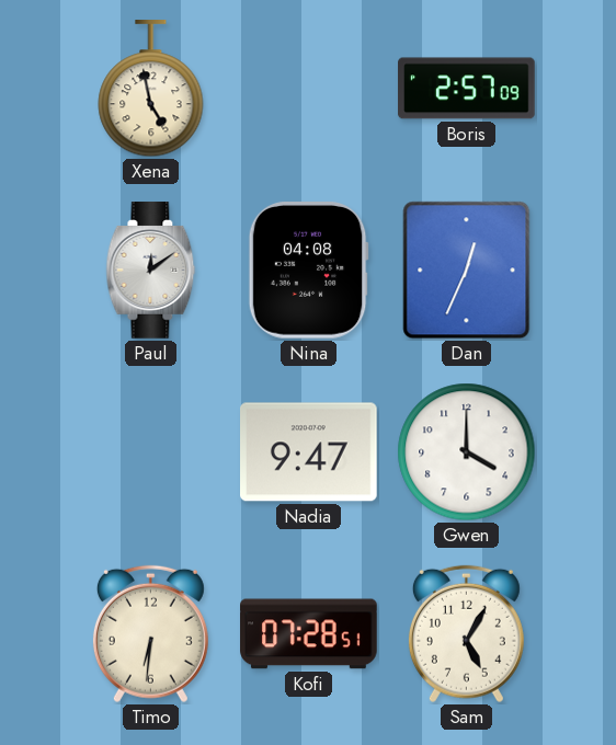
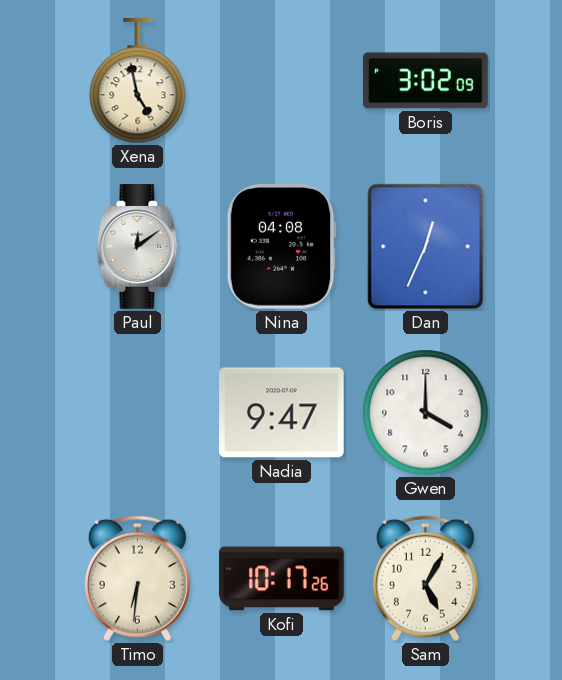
Boris: 2:57 -> 3:02
Kofi: 07:28 -> 10:17
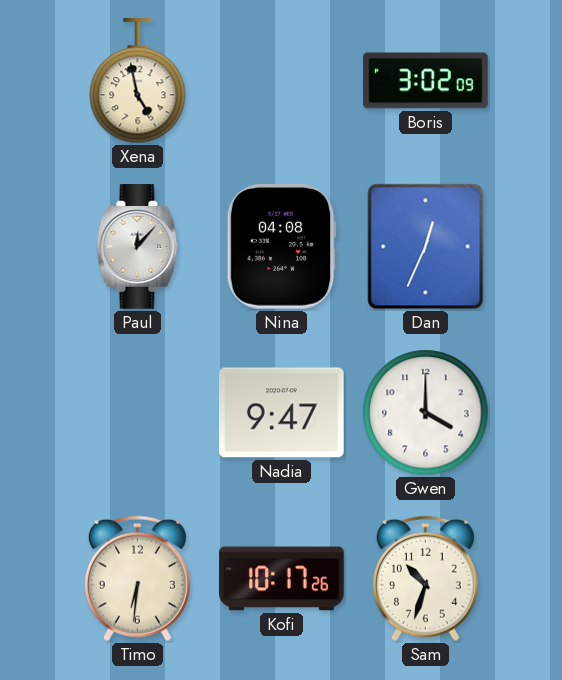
Paul: 12:09 -> 12:07
Sam: 5:05 -> 10:33
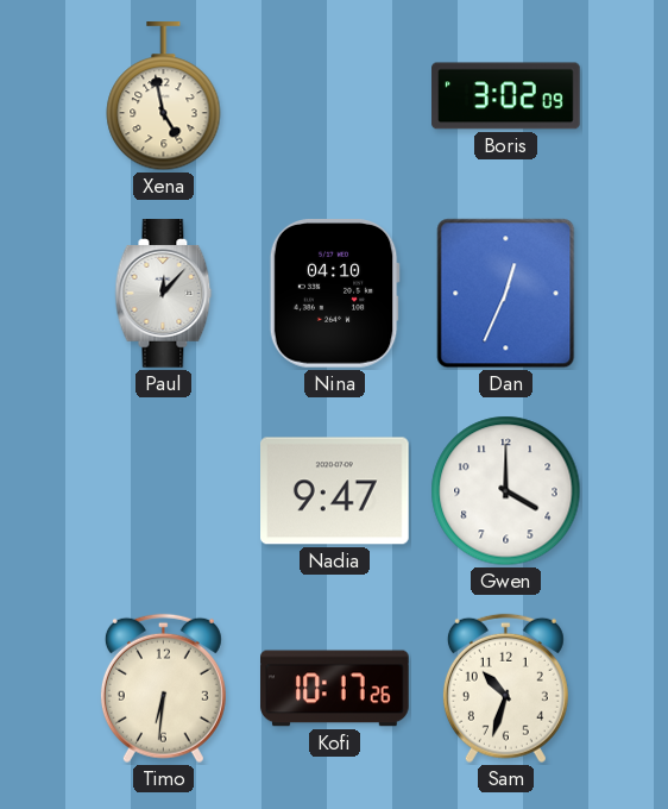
Nina: 04:08 -> 04:10
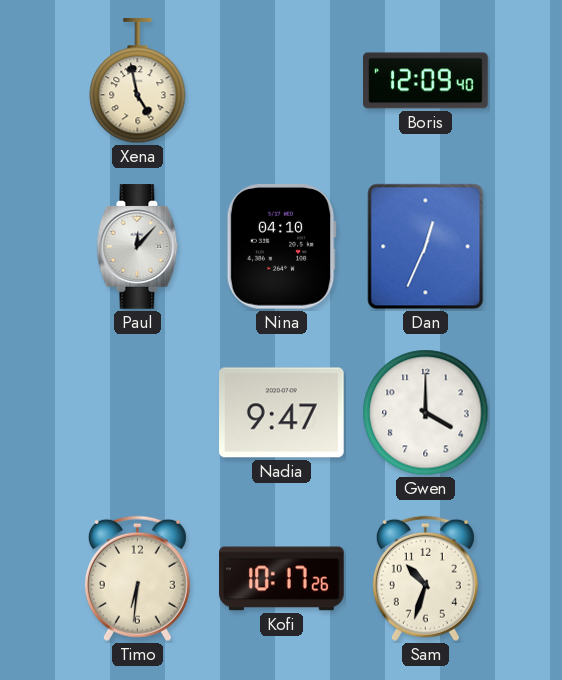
Boris: 3:02 -> 12:09
